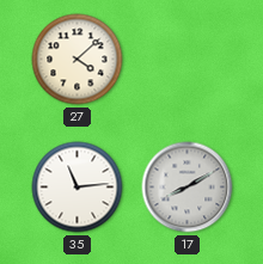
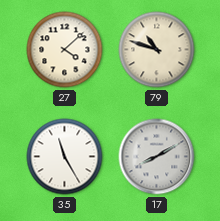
79: none -> 10:48
35: 11:14 -> 11:25
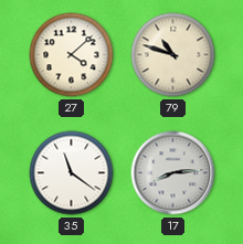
35: 11:25 -> 11:21
17: 8:10 -> 8:14
